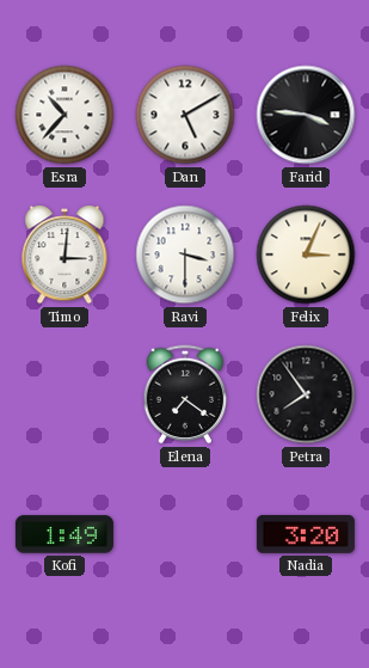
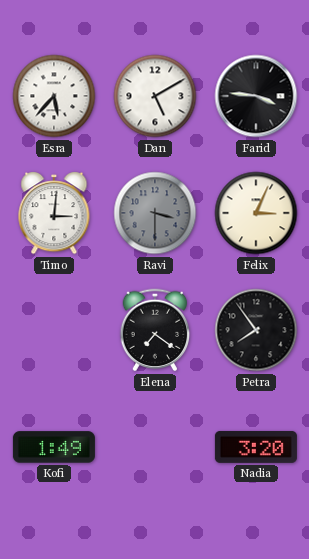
Esra: 10:37 -> 5:37
Ravi dial: white -> grey
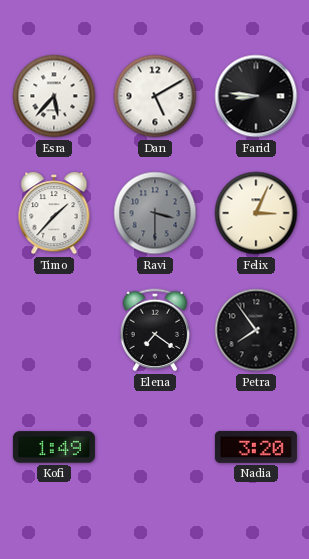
Farid: 3:46 -> 8:46
Timo: 3:01 -> 1:37
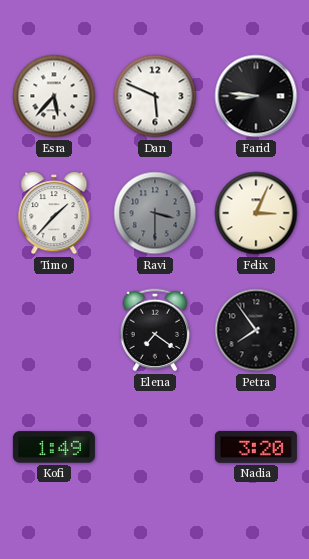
Dan: 5:10 -> 5:49
